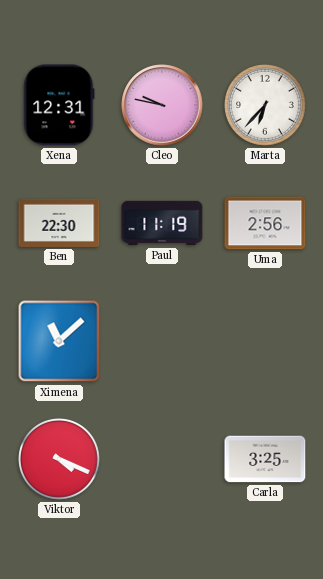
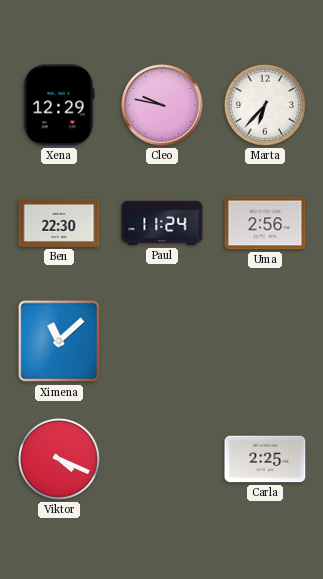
Xena: 12:31 -> 12:29
Paul: 11:19 -> 11:24
Carla: 3:25 -> 2:25
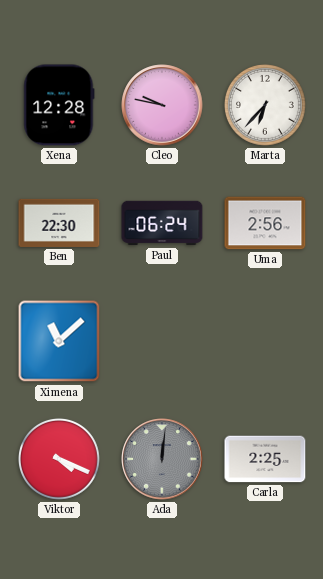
Xena: 12:29 -> 12:28
Paul: 11:24 -> 06:24
Ada: none -> 12:01
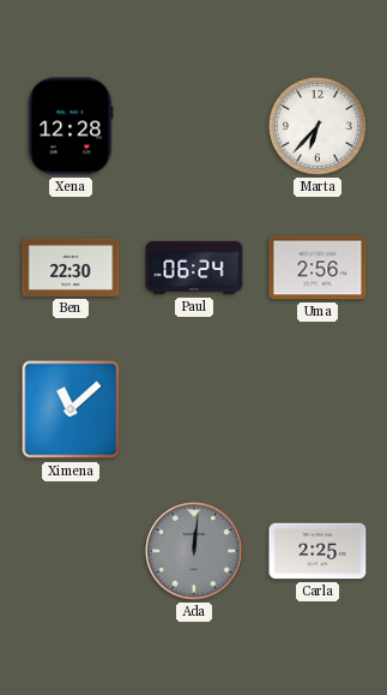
Cleo: 9:47 -> none
Viktor: 4:19 -> none
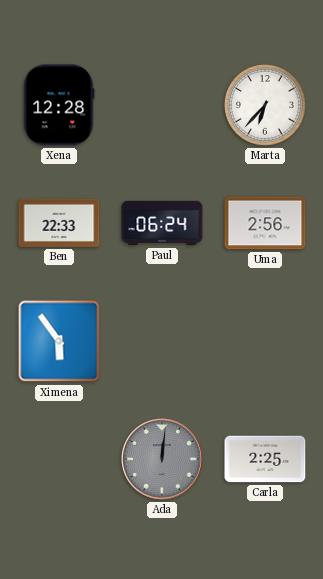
Ben: 22:30 -> 22:33
Ximena: 11:08 -> 5:54
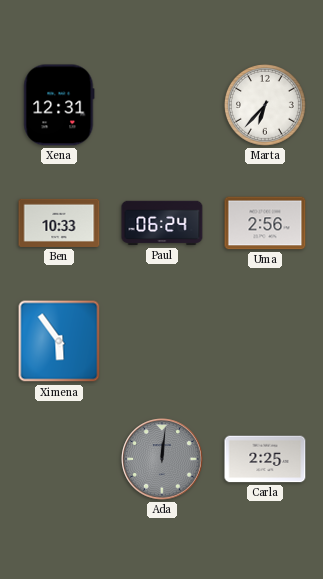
Xena: 12:28 -> 12:31
Ben: 22:33 -> 10:33
